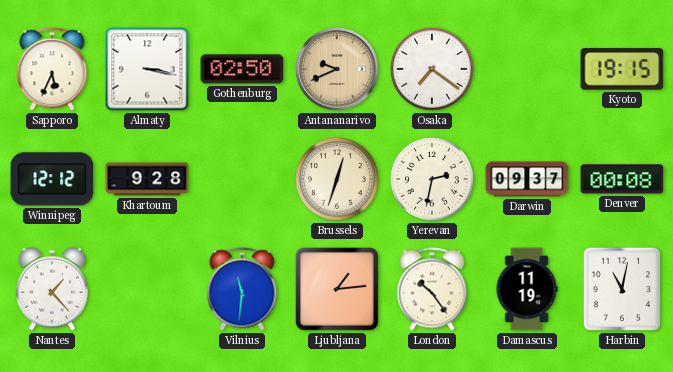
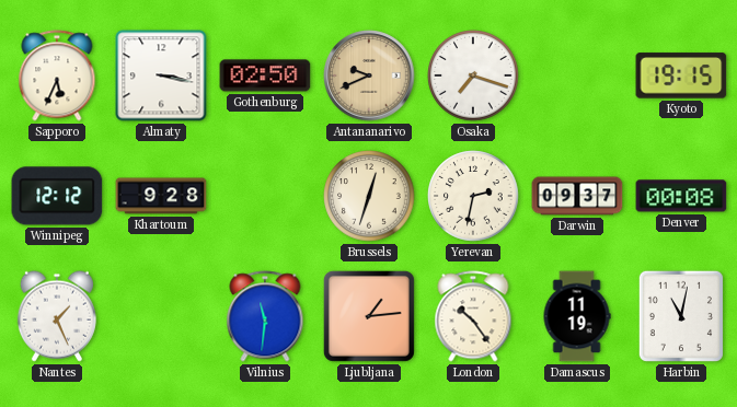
Osaka: 7:21 -> 7:18
Nantes: 1:23 -> 1:26
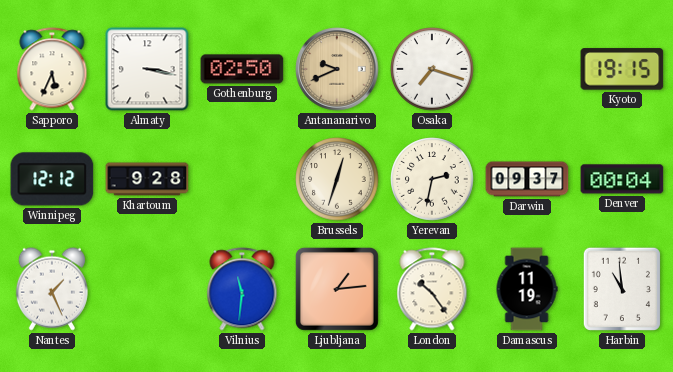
Denver: 00:08 -> 00:04
Harbin: 11:02 -> 10:59
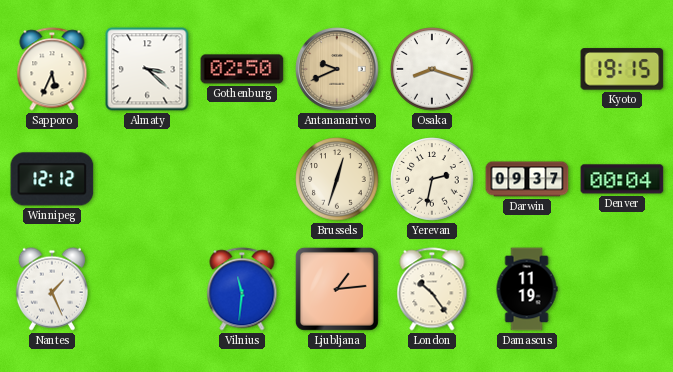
Almaty: 3:17 -> 3:22
Osaka: 7:18 -> 8:18
Khartoum: 9:28 -> none
Harbin: 10:59 -> none
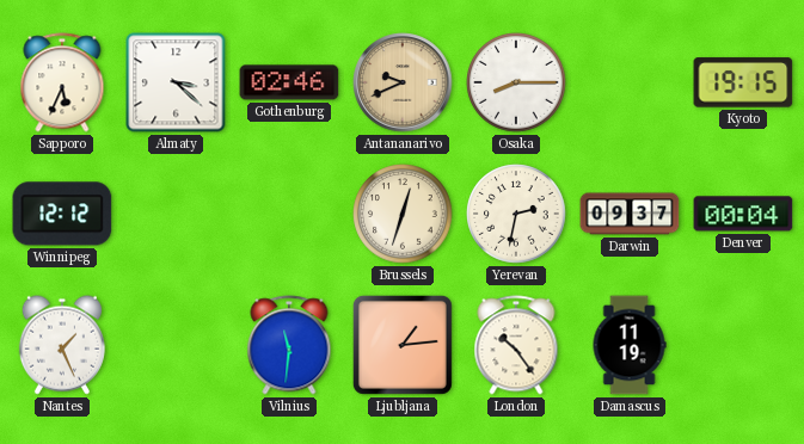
Gothenburg: 02:50 -> 02:46
Osaka: 8:18 -> 8:15
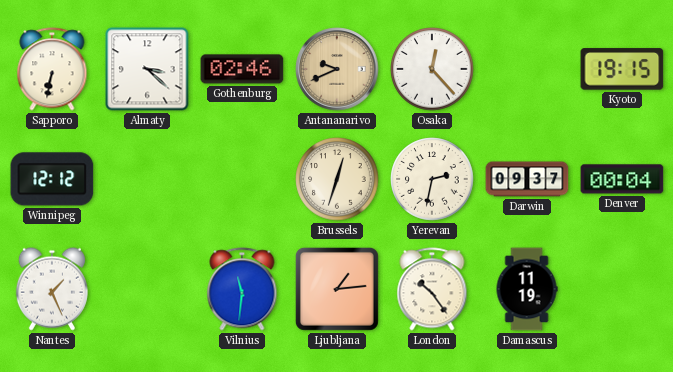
Sapporo: 5:34 -> 6:32
Osaka: 8:15 -> 12:23
